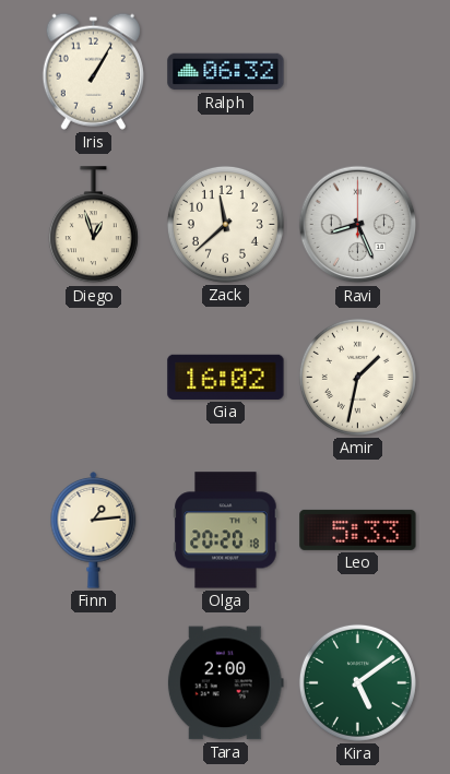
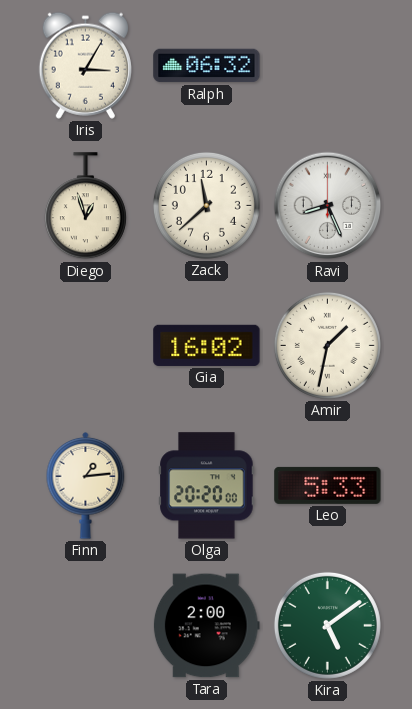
Iris: 1:05 -> 3:05
Olga: 20:20:18 -> 20:20:00
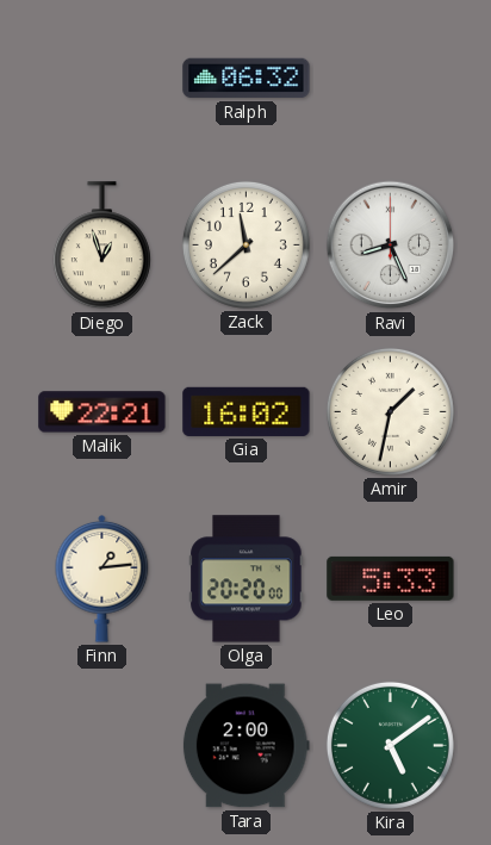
Iris: 3:05 -> none
Malik: none -> 22:21
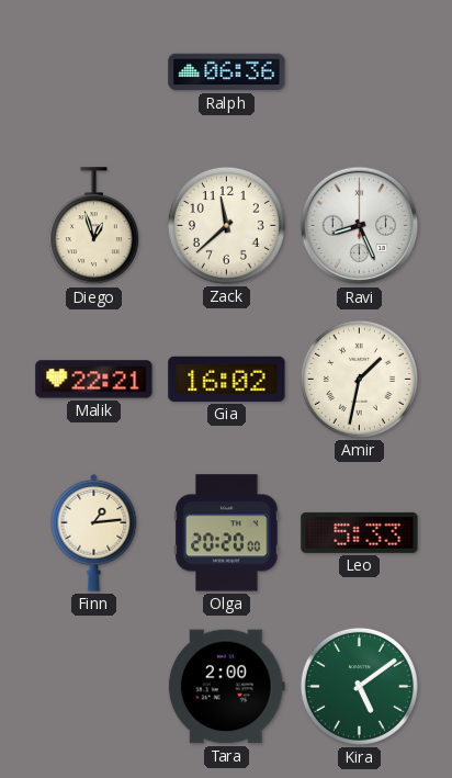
Ralph: 06:32 -> 06:36
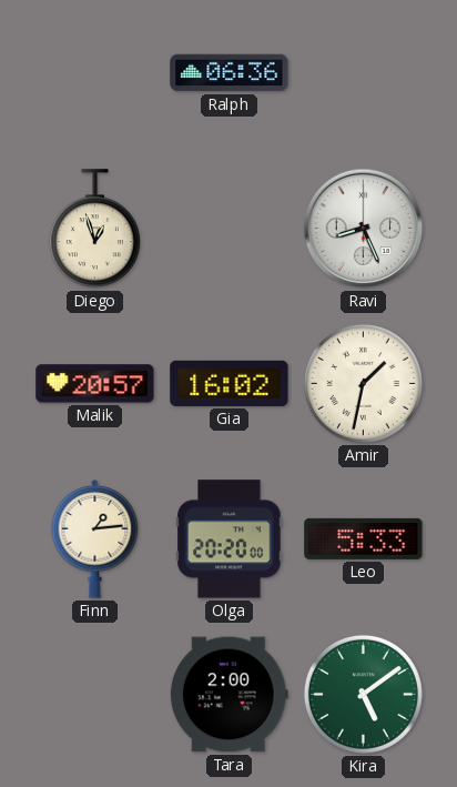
Zack: 11:38 -> none
Malik: 22:21 -> 20:57
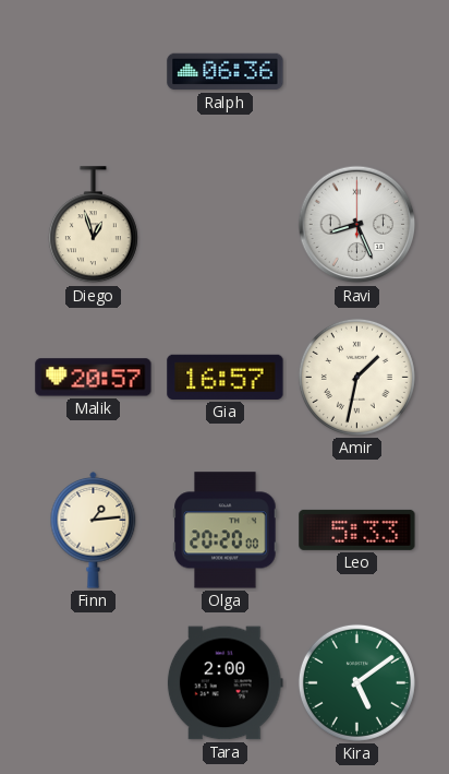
Gia: 16:02 -> 16:57
